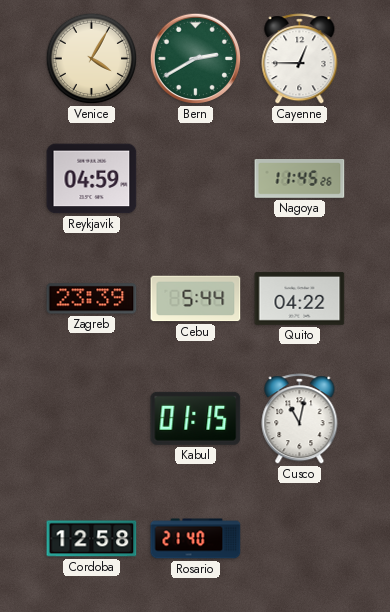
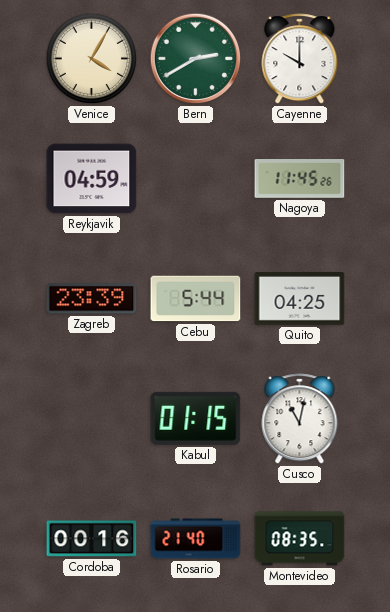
Cayenne: 12:45 -> 10:00
Quito: 04:22 -> 04:25
Cordoba: 12:58 -> 00:16
Montevideo: none -> 08:35
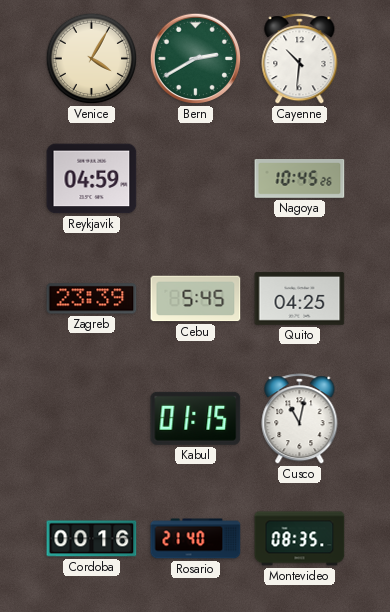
Cayenne: 10:00 -> 10:31
Nagoya: 11:45 -> 10:45
Cebu: 5:44 -> 5:45
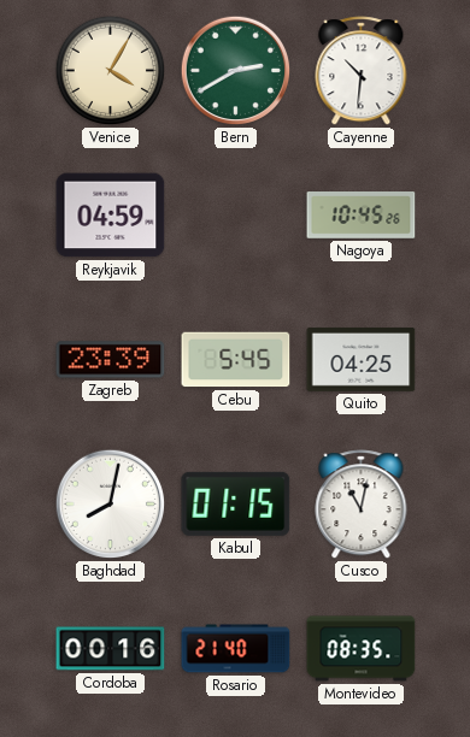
Baghdad: none -> 8:02
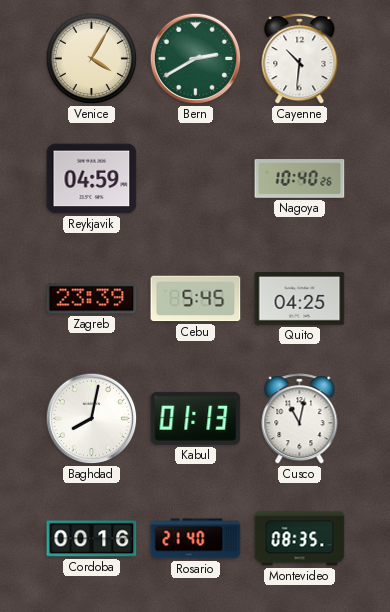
Nagoya: 10:45 -> 10:40
Kabul: 01:15 -> 01:13
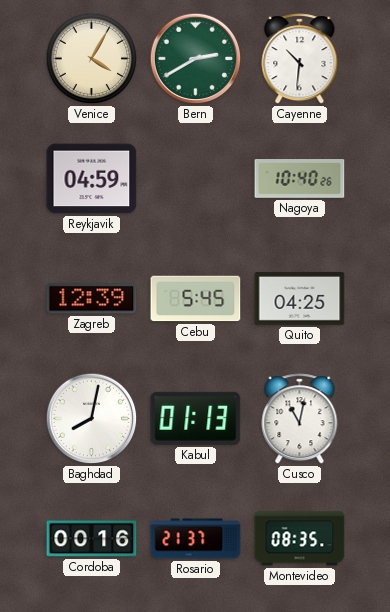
Zagreb: 23:39 -> 12:39
Rosario: 21:40 -> 21:37
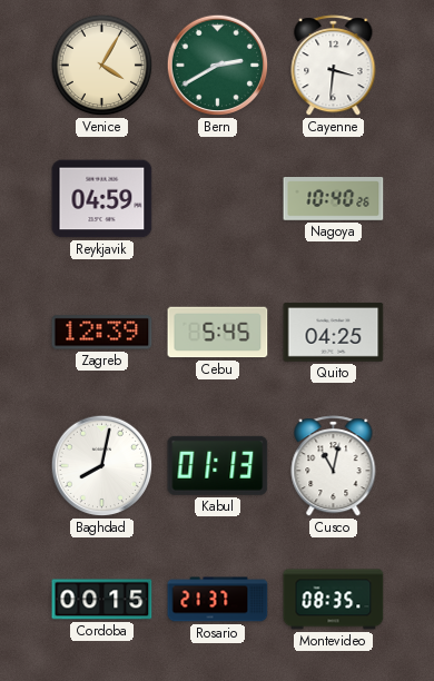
Cayenne: 10:31 -> 3:31
Cordoba: 00:16 -> 00:15
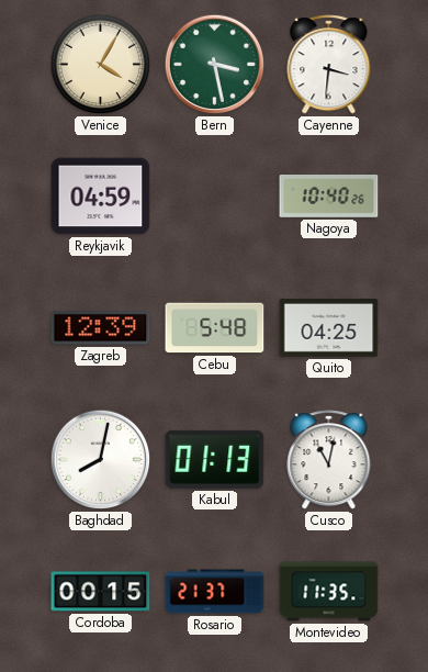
Bern: 2:40 -> 3:28
Cebu: 5:45 -> 5:48
Montevideo: 08:35 -> 11:35
